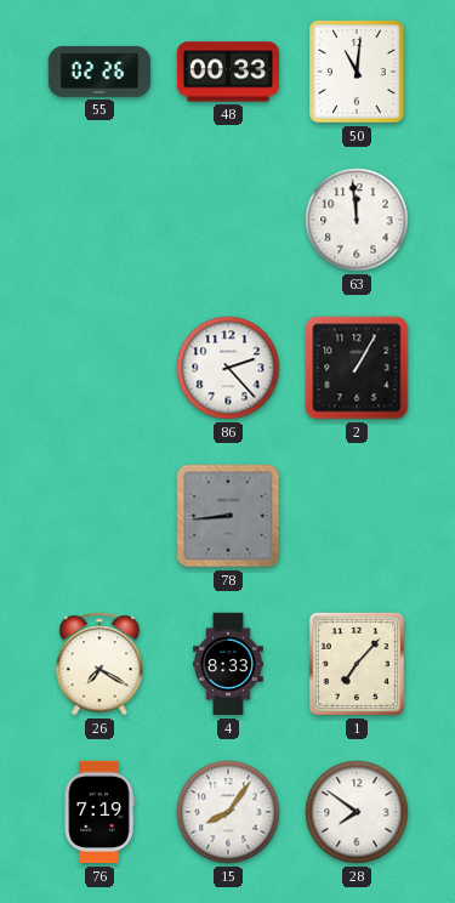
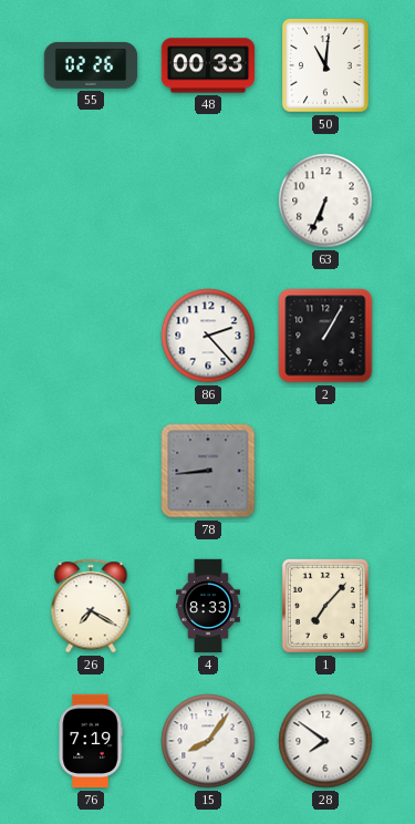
63: 11:59 -> 6:34
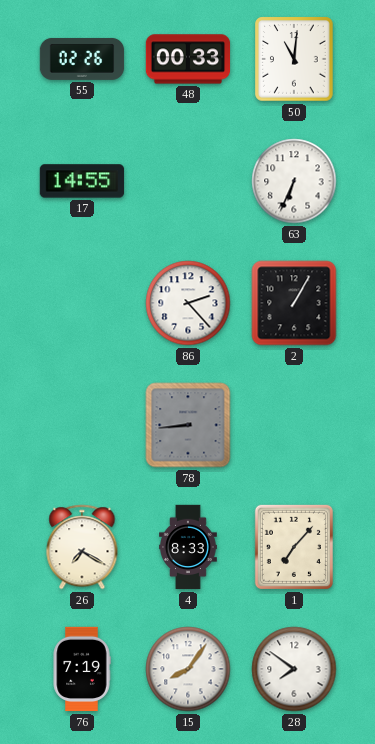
17: none -> 14:55
